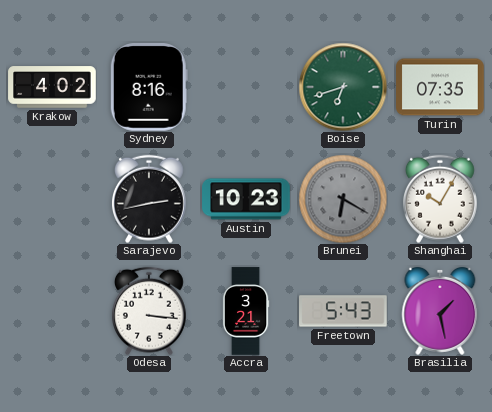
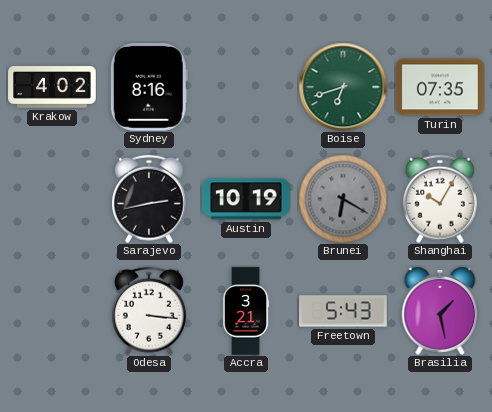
Austin: 10:23 -> 10:19
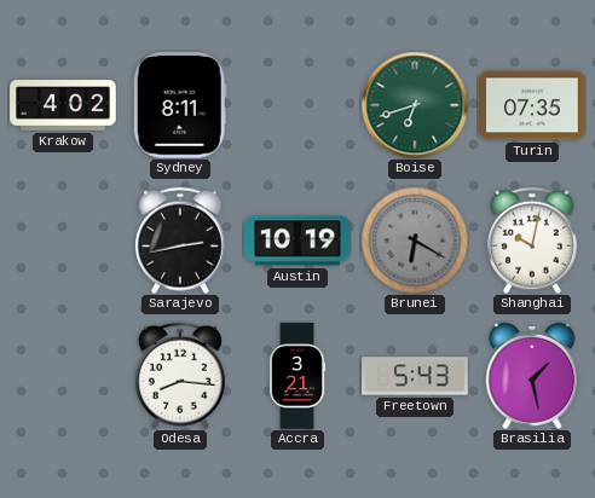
Sydney: 8:16 -> 8:11
Shanghai: 10:05 -> 10:02
Odesa: 3:16 -> 8:16
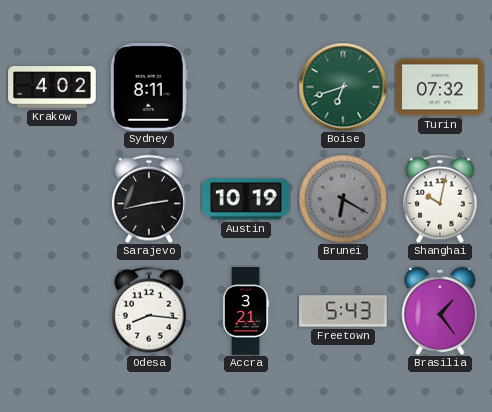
Turin: 07:35 -> 07:32
Brasilia: 1:28 -> 1:24
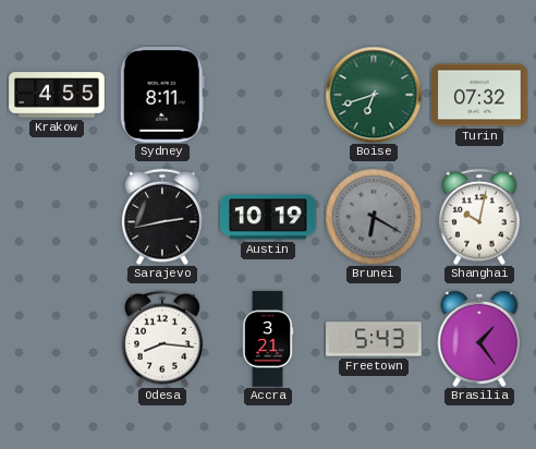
Krakow: 4:02 -> 4:55
